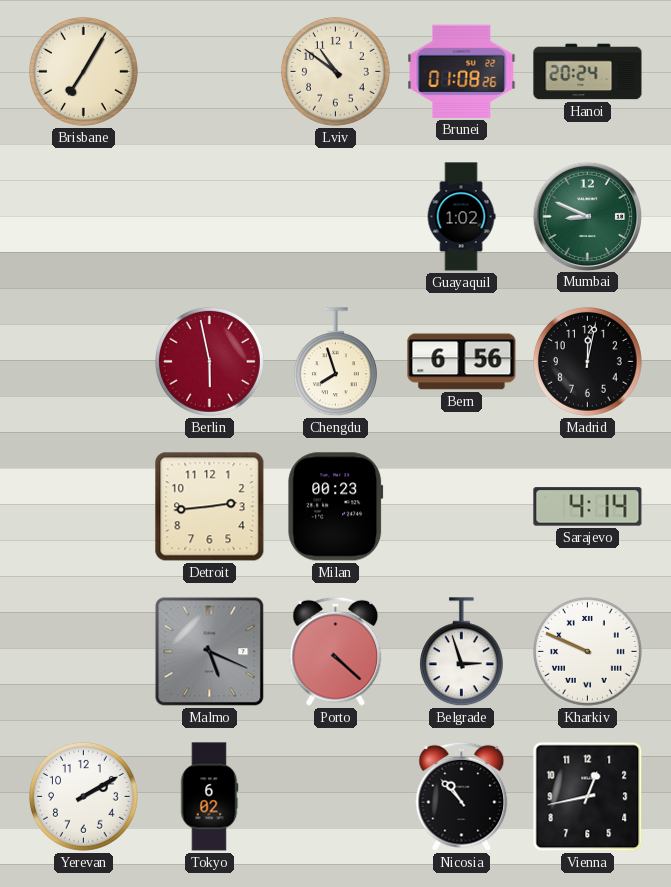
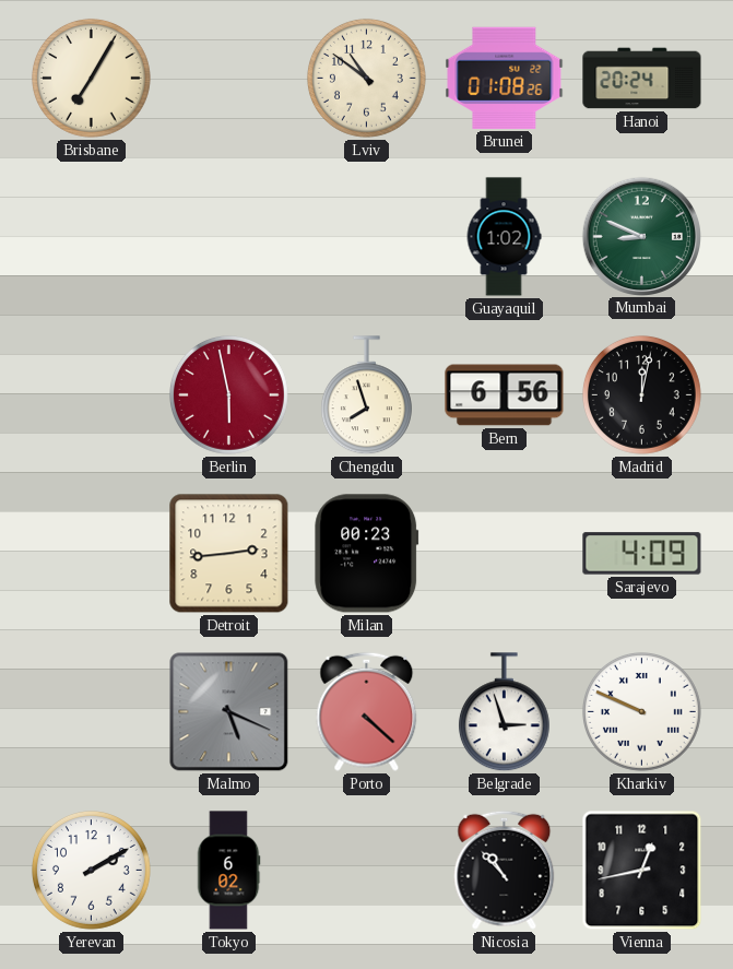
Sarajevo: 4:14 -> 4:09
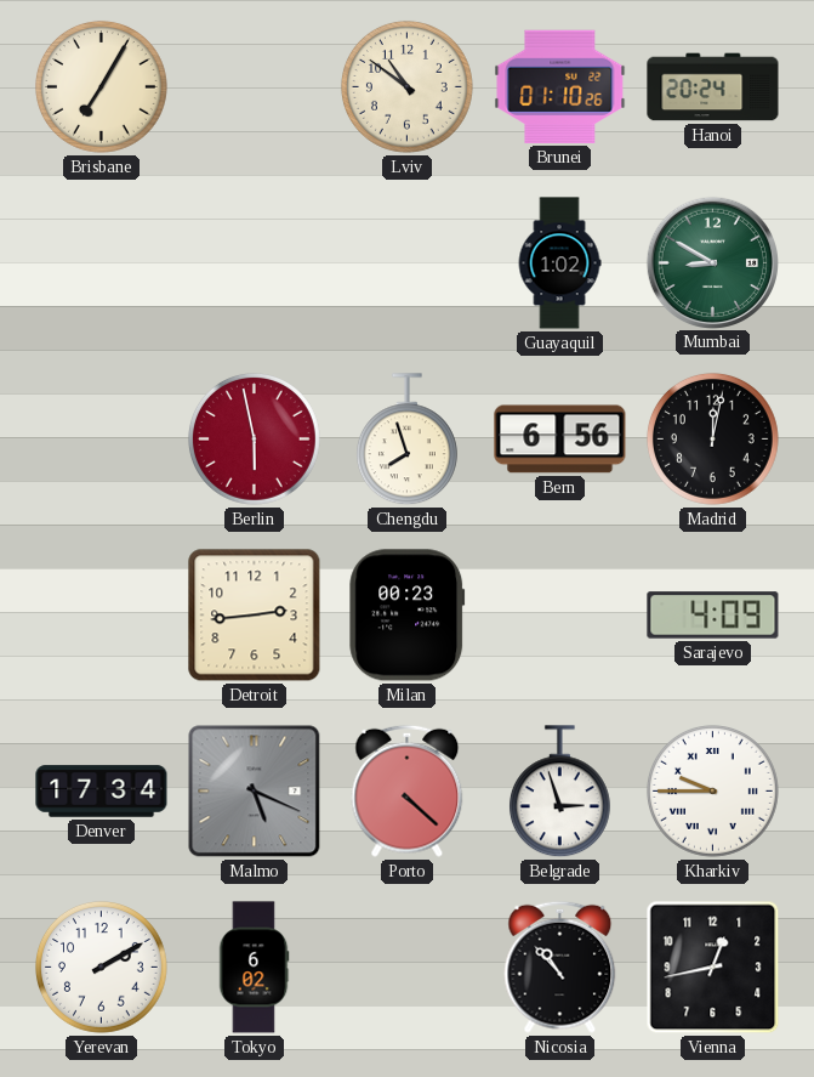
Brunei: 01:08 -> 01:10
Mumbai: 8:49 -> 8:50
Denver: none -> 17:34
Kharkiv: 9:49 -> 9:45
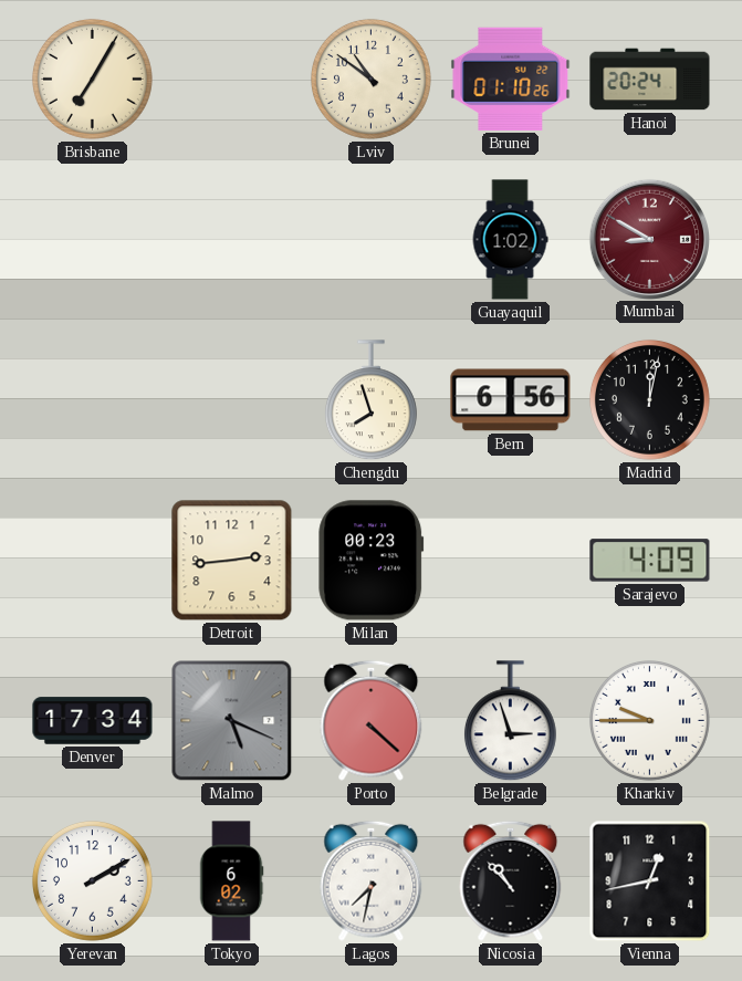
Mumbai dial: green -> burgundy
Berlin: 5:58 -> none
Lagos: none -> 7:32
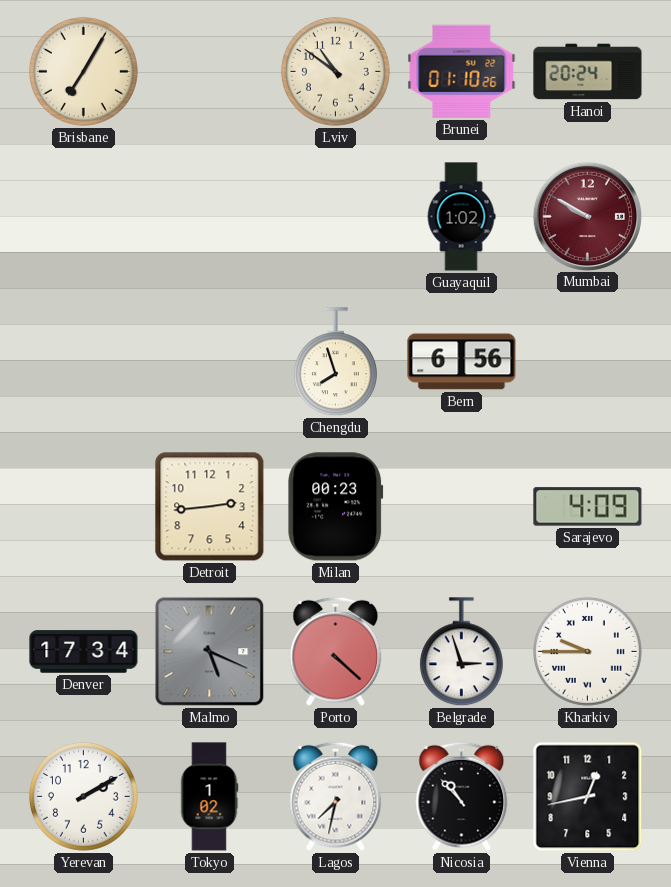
Mumbai: 8:50 -> 9:50
Madrid: 12:02 -> none
Tokyo: 6:02 -> 1:02
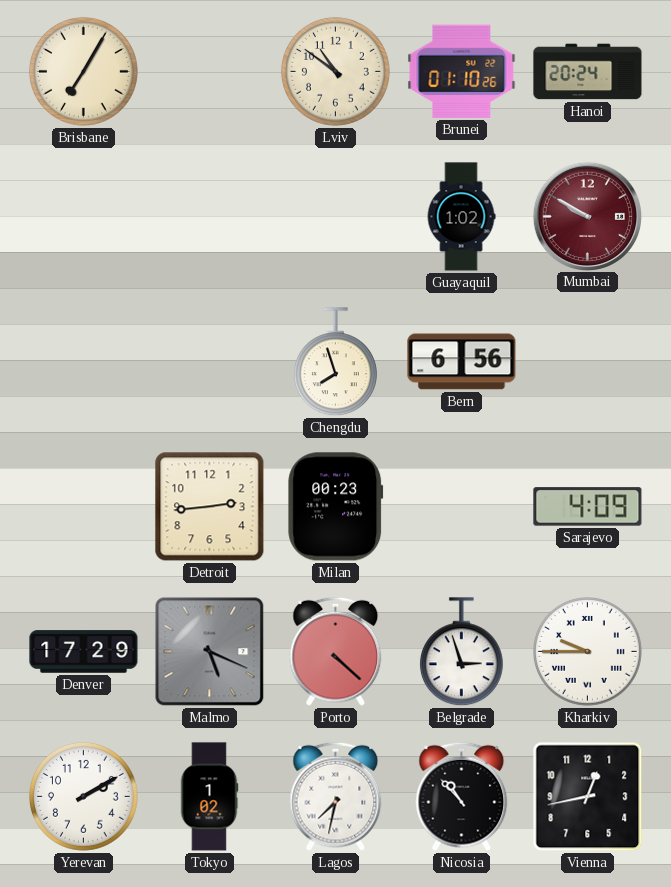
Denver: 17:34 -> 17:29
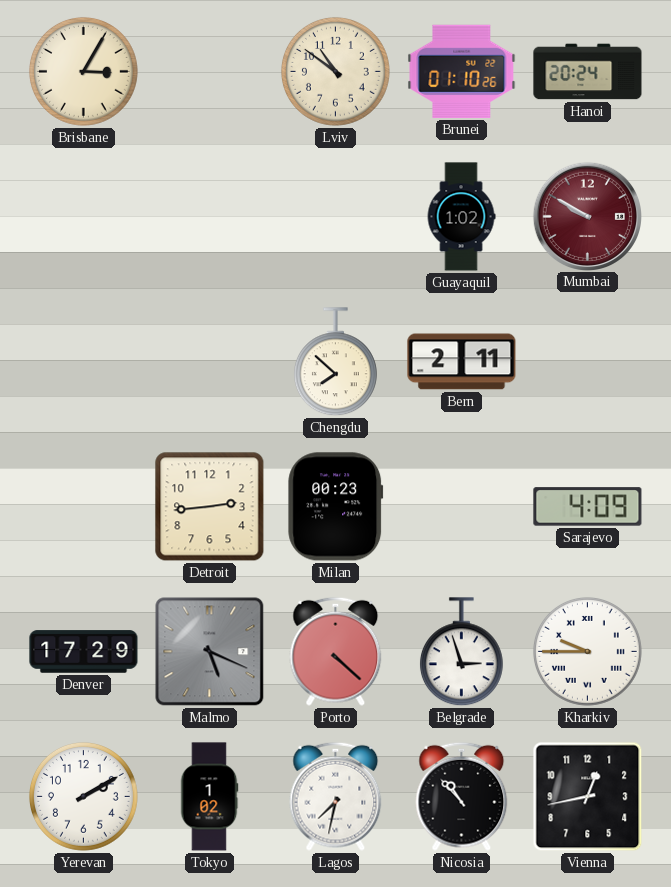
Brisbane: 7:05 -> 3:05
Chengdu: 7:57 -> 7:52
Bern: 6:56 -> 2:11
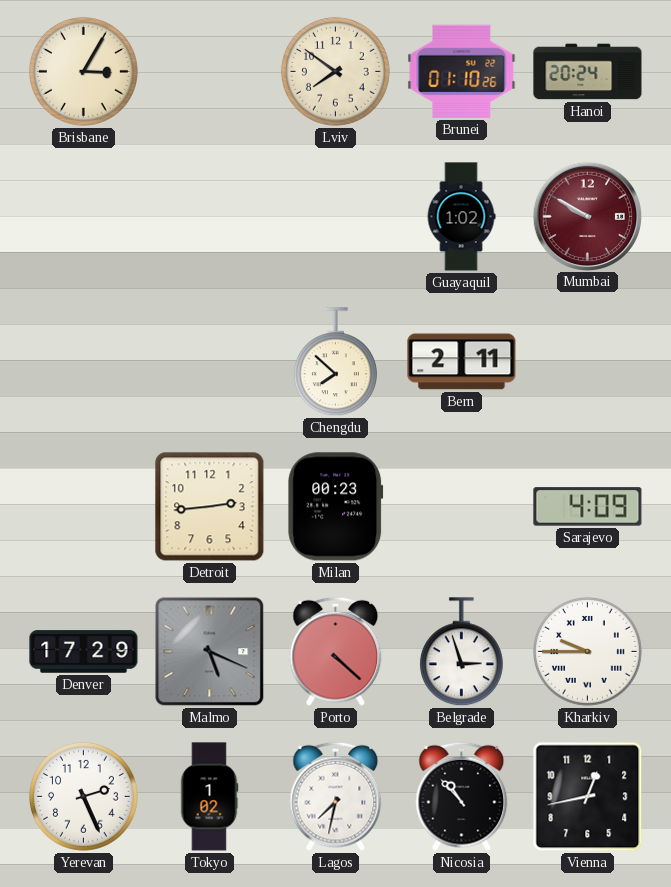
Lviv: 10:51 -> 7:51
Yerevan: 2:10 -> 2:26
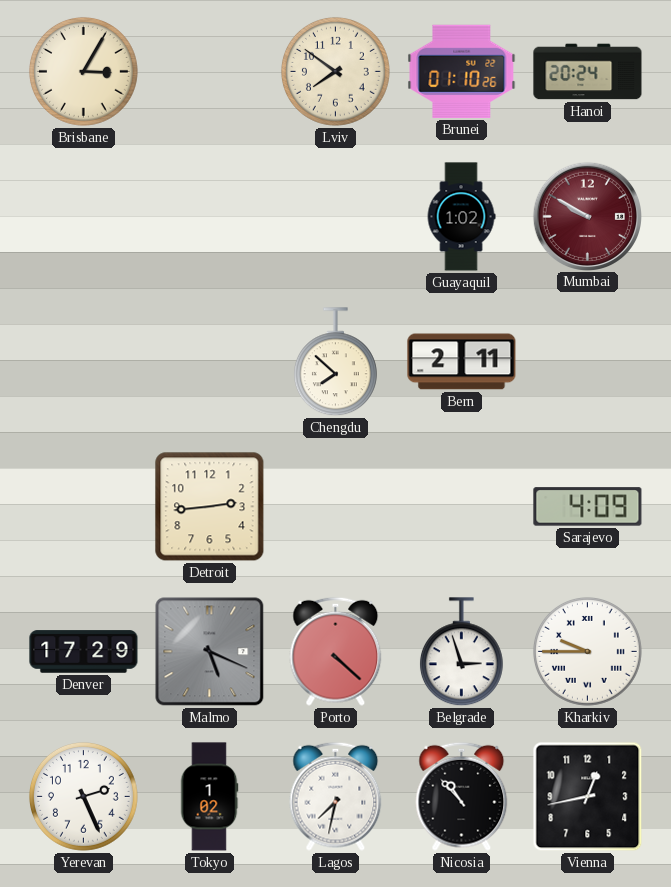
Milan: 00:23 -> none
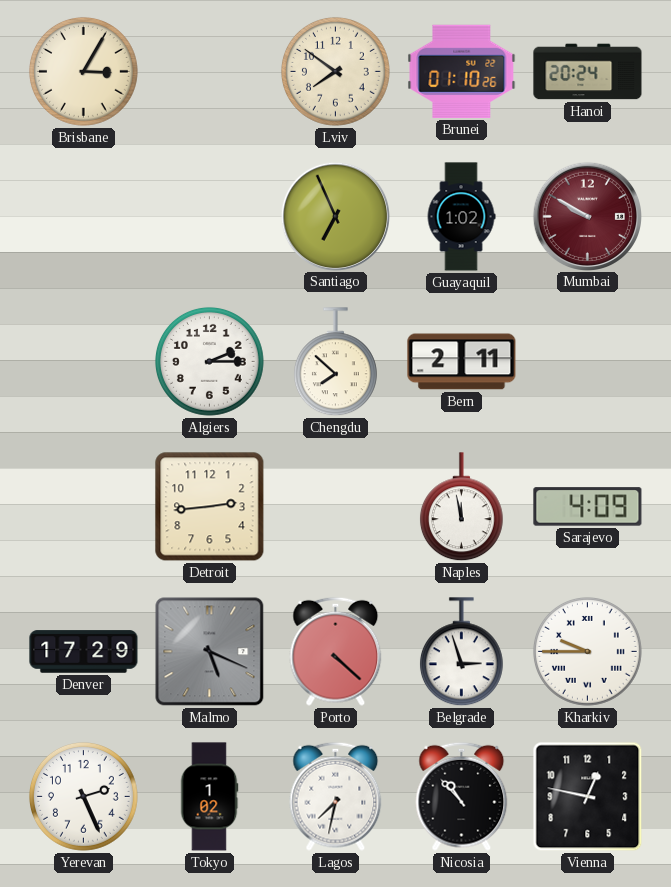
Santiago: none -> 6:56
Algiers: none -> 2:15
Naples: none -> 11:58
Vienna: 12:43 -> 12:47
